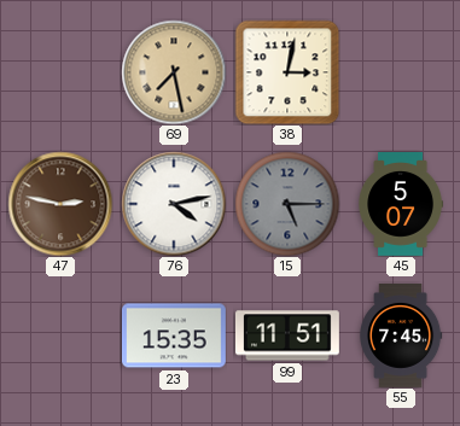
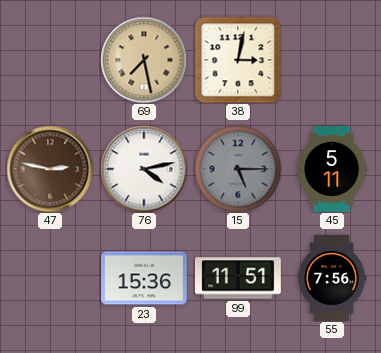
45: 5:07 -> 5:11
23: 15:35 -> 15:36
55: 7:45 -> 7:56
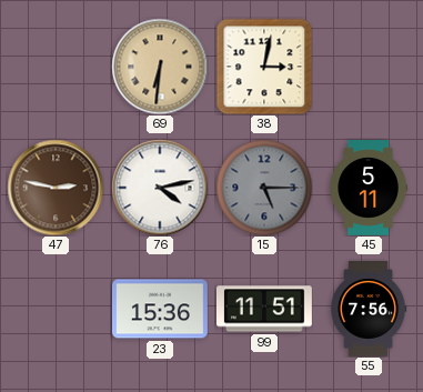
69: 7:28 -> 6:31
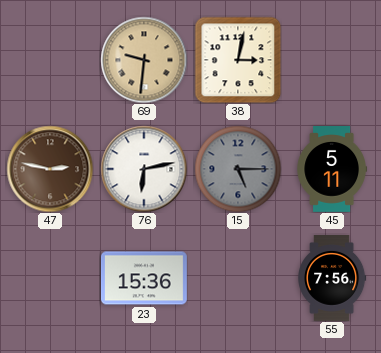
69: 6:31 -> 9:31
76: 4:13 -> 6:13
99: 11:51 -> none
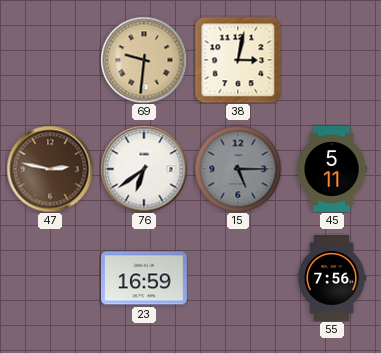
76: 6:13 -> 6:39
23: 15:36 -> 16:59
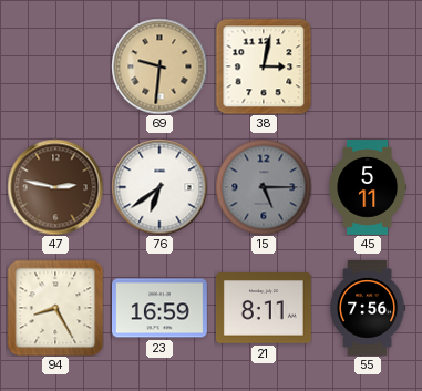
94: none -> 8:25
21: none -> 8:11
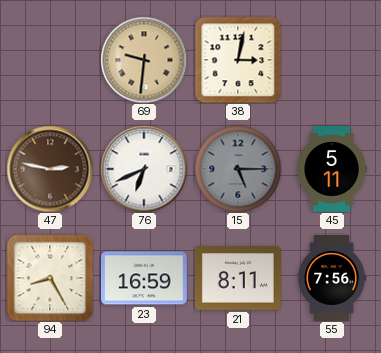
76: 6:39 -> 6:41
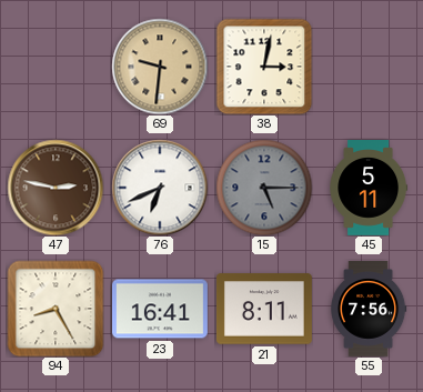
23: 16:59 -> 16:41
